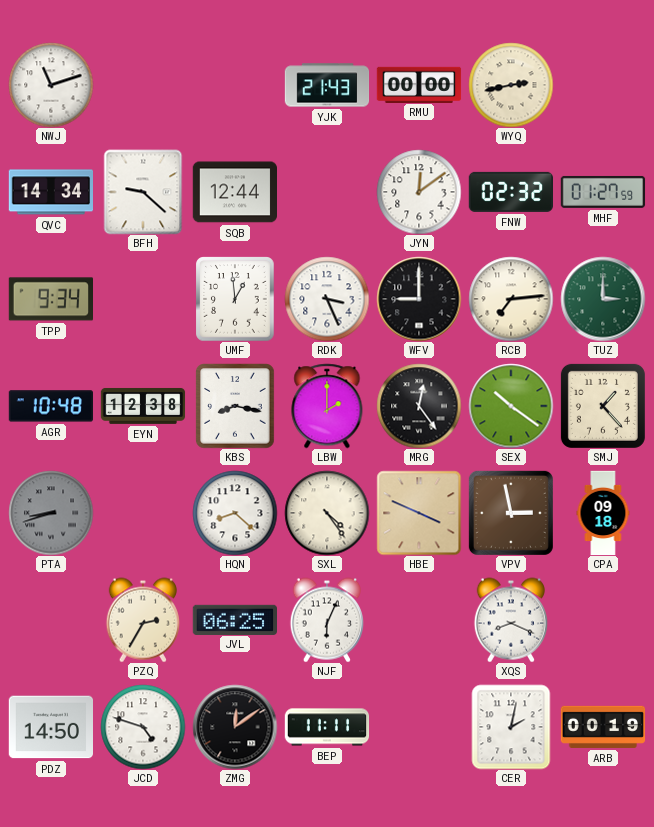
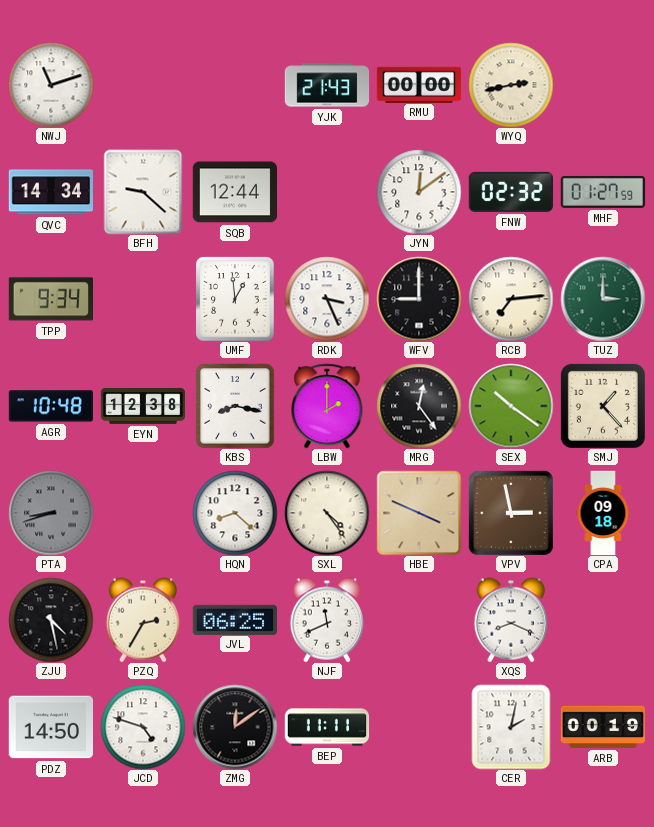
ZJU: none -> 4:28
NJF: 6:04 -> 11:41
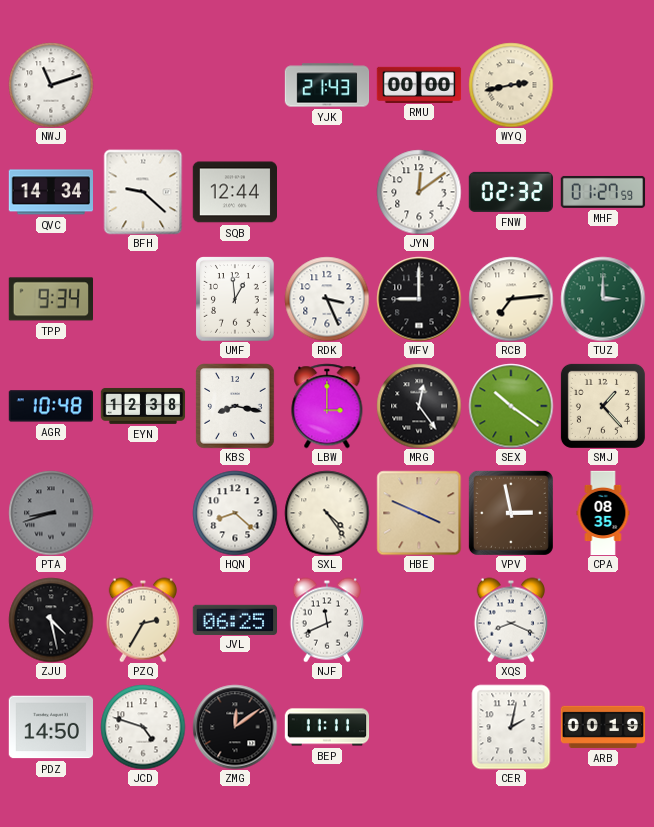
LBW: 2:00 -> 3:00
CPA: 09:18 -> 08:35
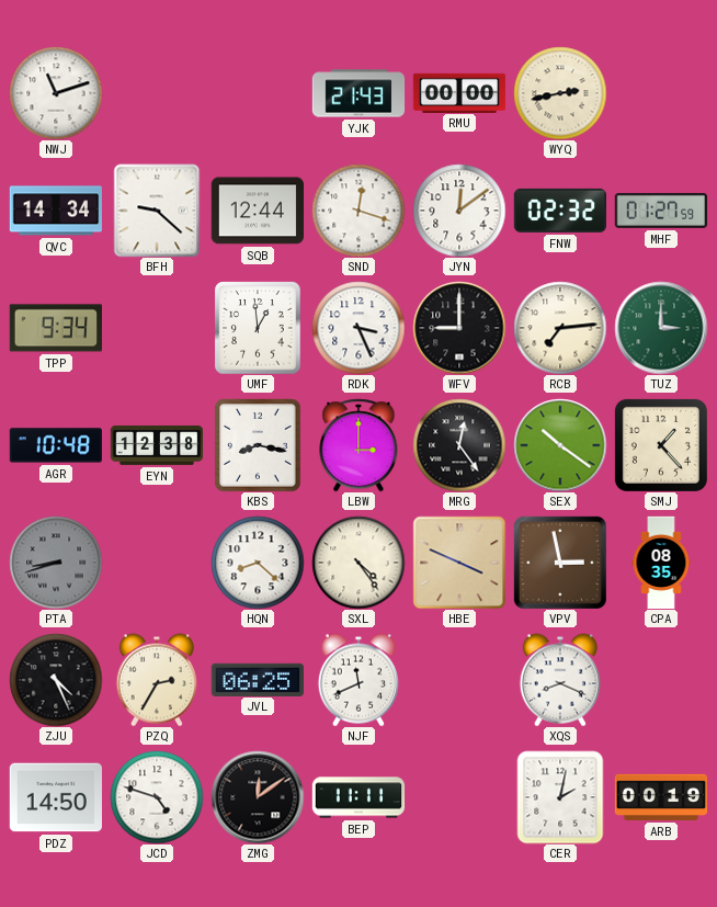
SND: none -> 12:18
ZJU: 4:28 -> 4:26
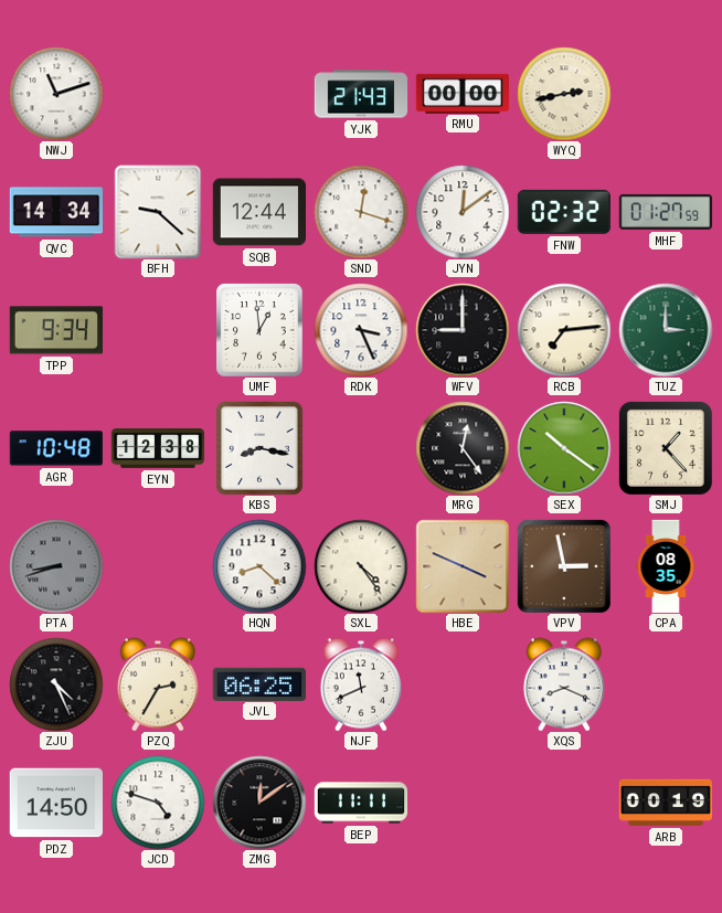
LBW: 3:00 -> none
CER: 2:02 -> none
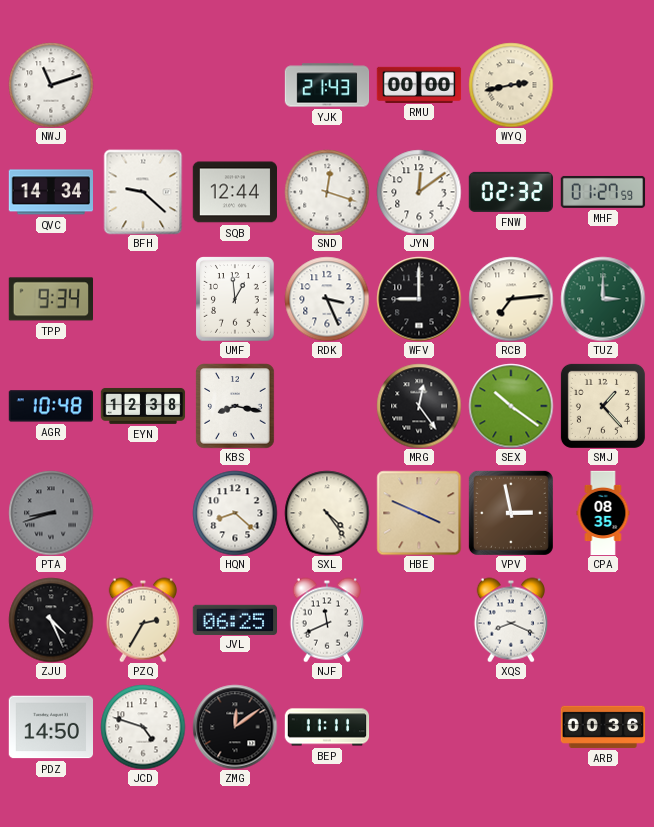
ARB: 00:19 -> 00:36
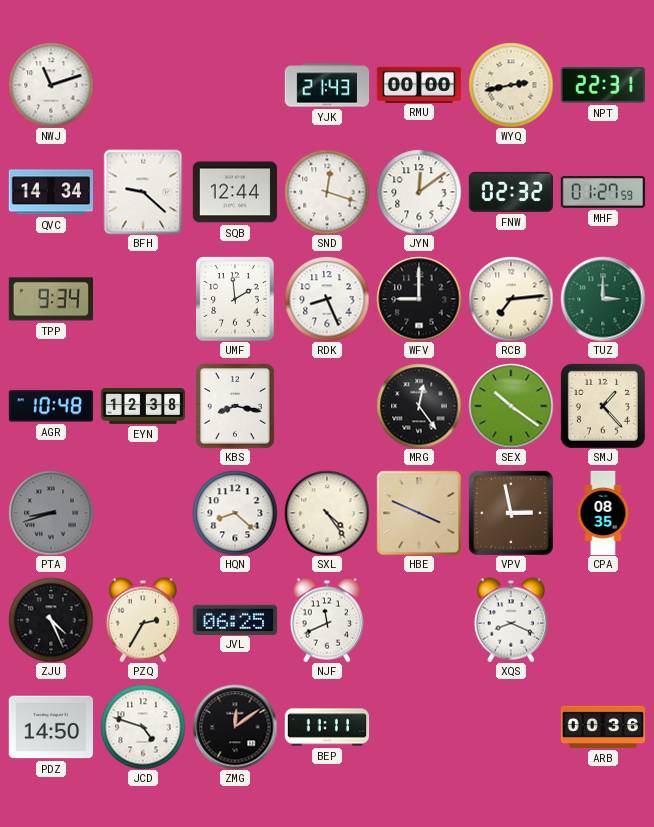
NPT: none -> 22:31
UMF: 12:59 -> 1:59
RDK: 3:26 -> 8:26
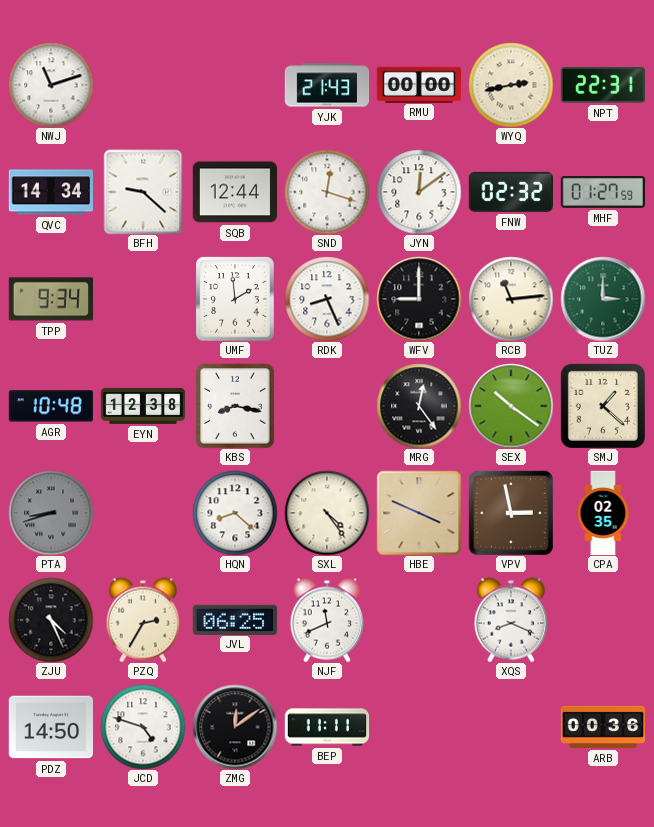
RCB: 7:14 -> 11:14
SMJ: 1:23 -> 1:22
CPA: 08:35 -> 02:35
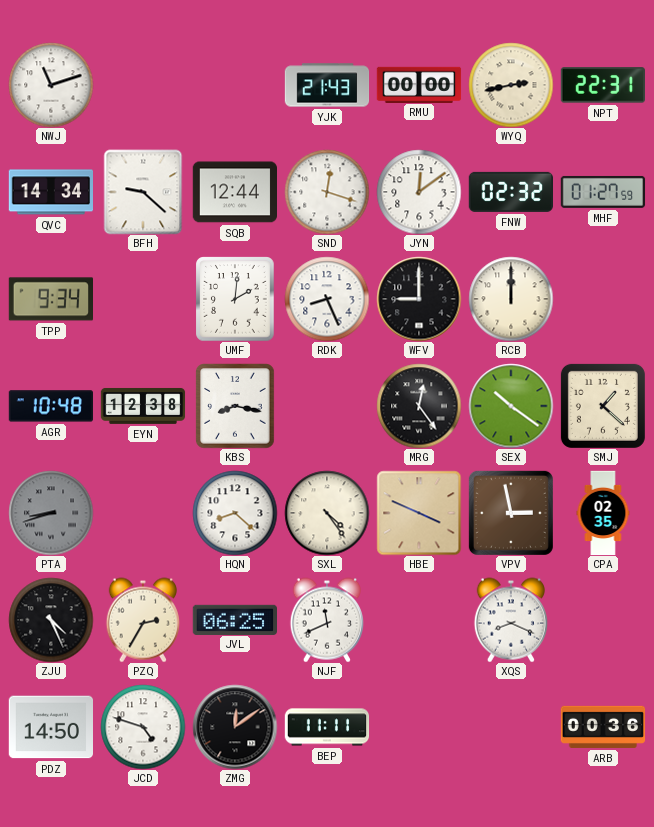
UMF: 1:59 -> 2:01
RCB: 11:14 -> 12:00
TUZ: 3:00 -> none
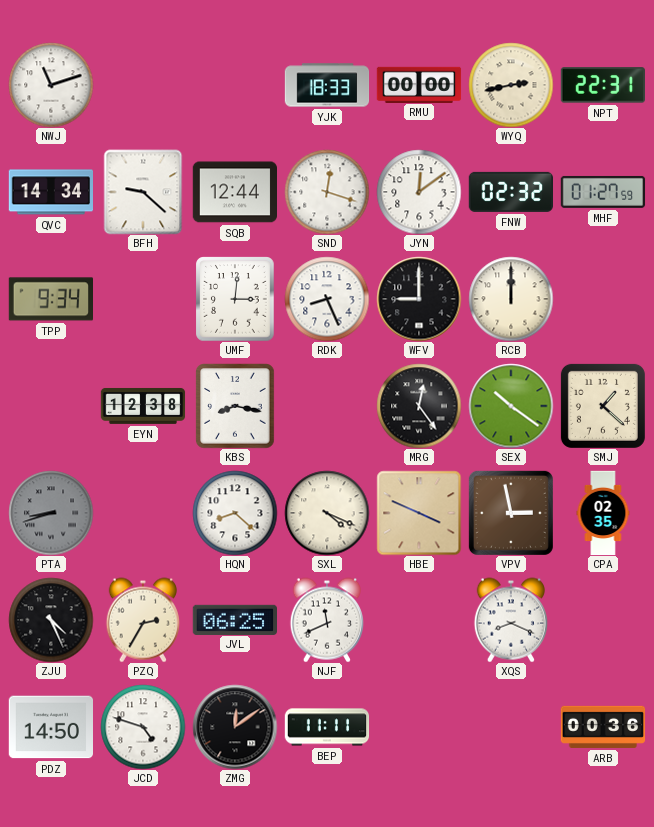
YJK: 21:43 -> 18:33
UMF: 2:01 -> 3:01
AGR: 10:48 -> none
SXL: 4:24 -> 4:19
